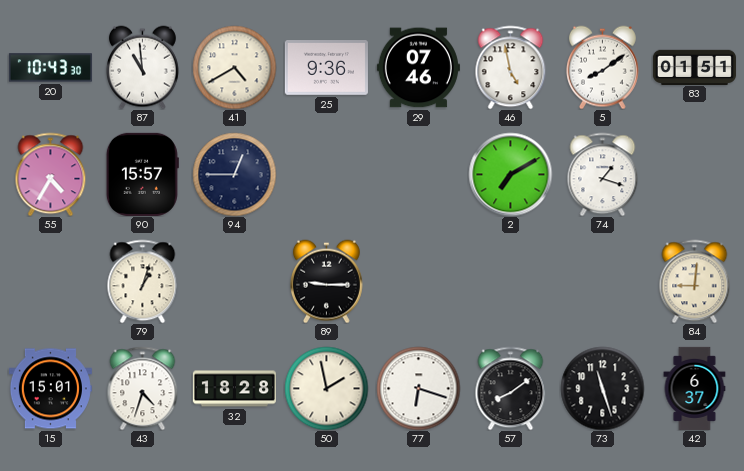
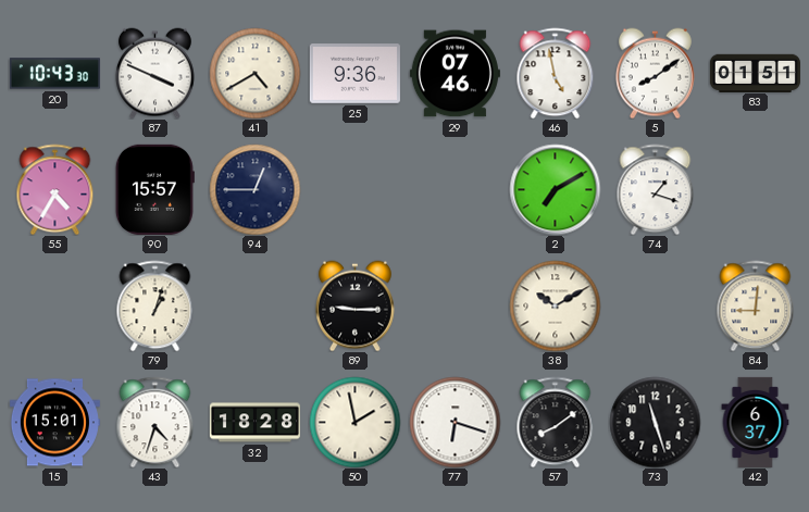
87: 10:59 -> 3:49
38: none -> 10:10
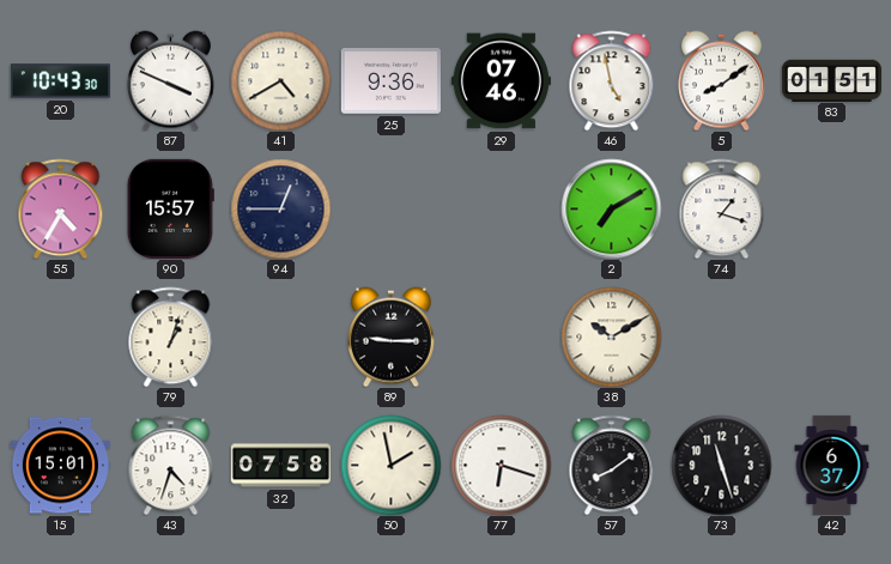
84: 9:01 -> none
32: 18:28 -> 07:58
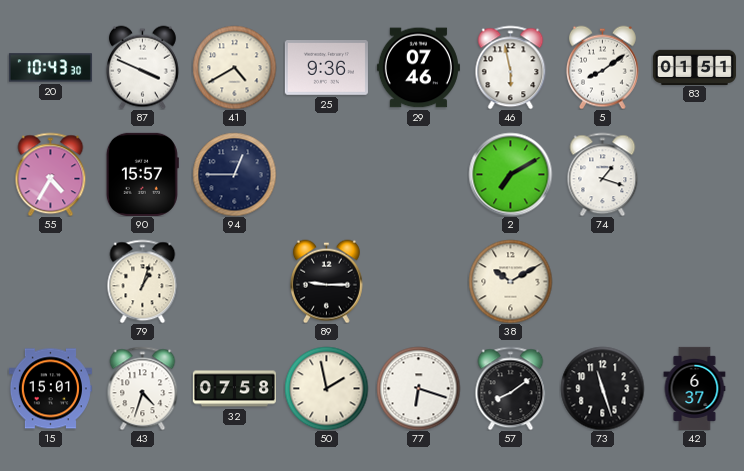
46: 4:58 -> 5:58
